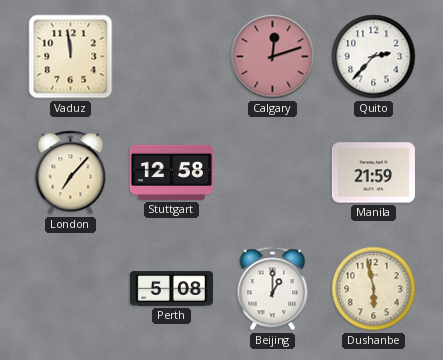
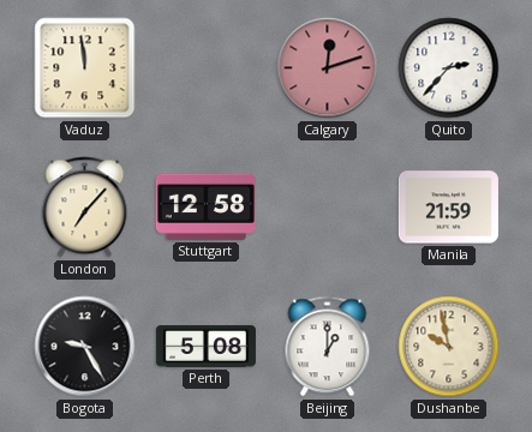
Bogota: none -> 9:25
Dushanbe: 5:58 -> 9:58
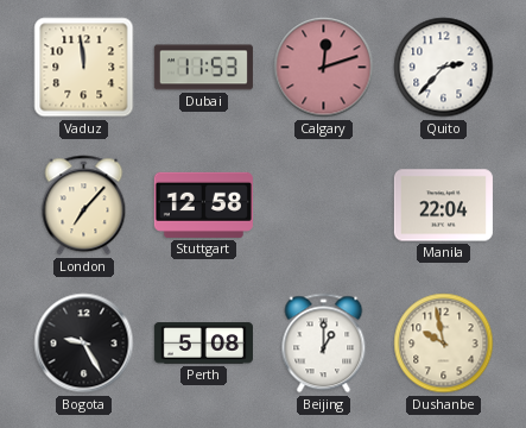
Dubai: none -> 11:53
Manila: 21:59 -> 22:04
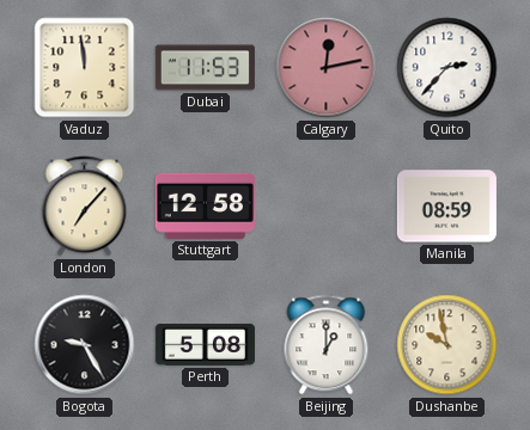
Calgary: 12:12 -> 12:13
Manila: 22:04 -> 08:59
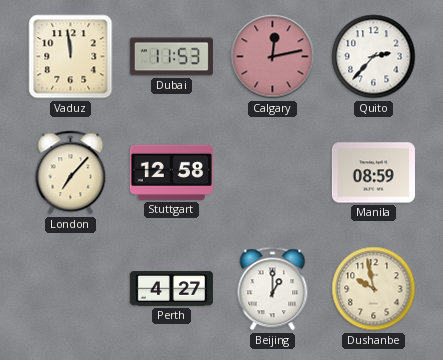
Bogota: 9:25 -> none
Perth: 5:08 -> 4:27
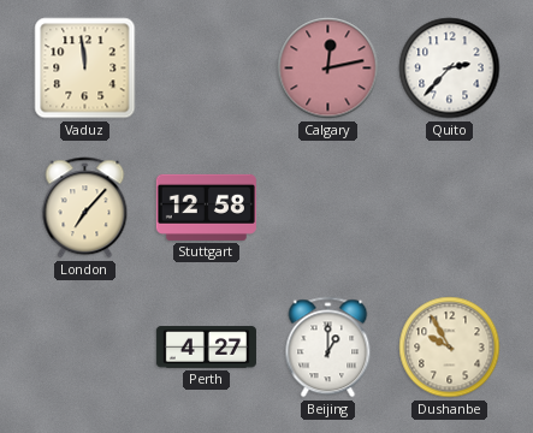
Dubai: 11:53 -> none
Manila: 08:59 -> none
Dushanbe: 9:58 -> 9:55
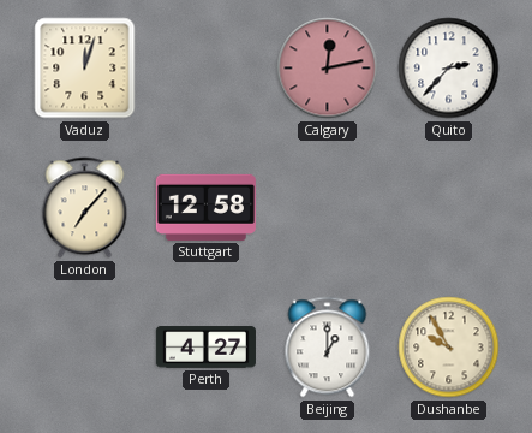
Vaduz: 11:59 -> 12:03
